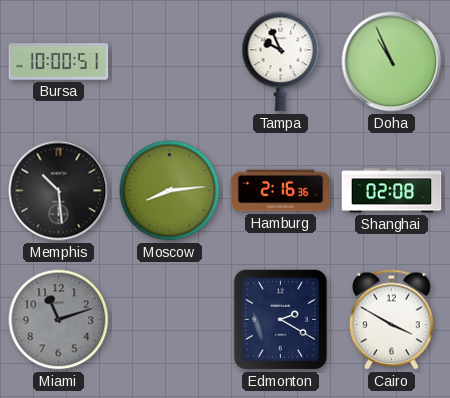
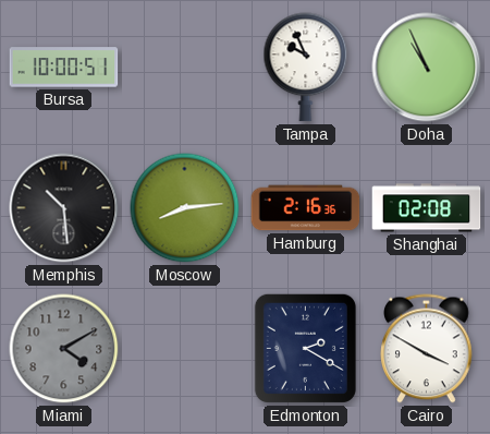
Miami: 11:12 -> 4:10
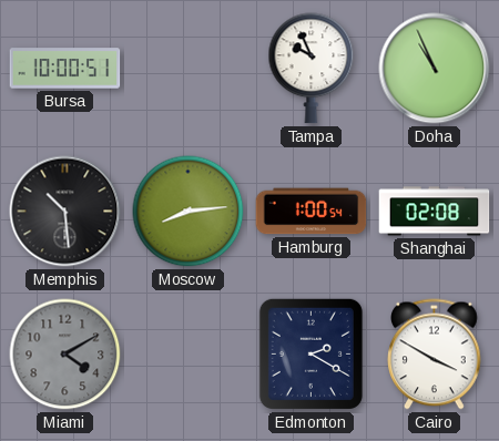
Hamburg: 2:16 -> 1:00
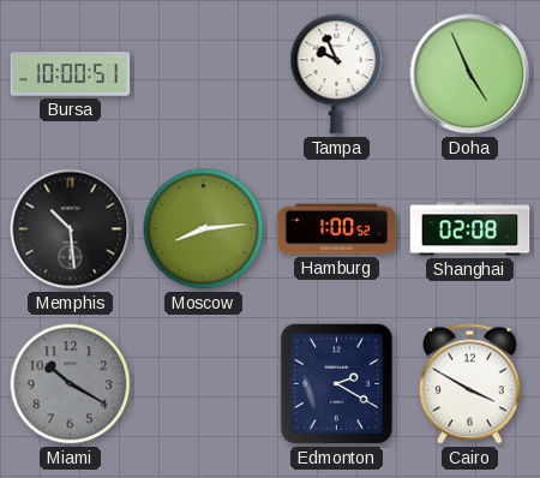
Doha: 10:56 -> 4:56
Hamburg: 1:00:54 -> 1:00:52
Miami: 4:10 -> 10:20
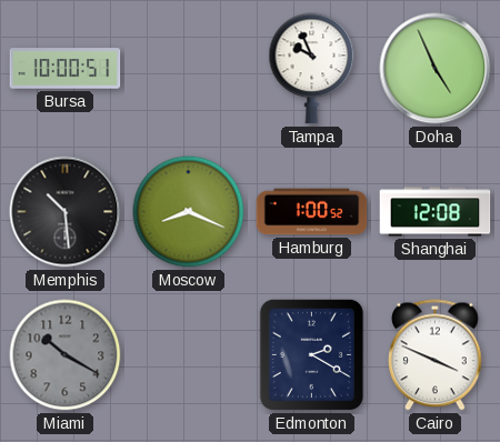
Moscow: 8:14 -> 8:19
Shanghai: 02:08 -> 12:08
Cairo: 3:50 -> 3:49
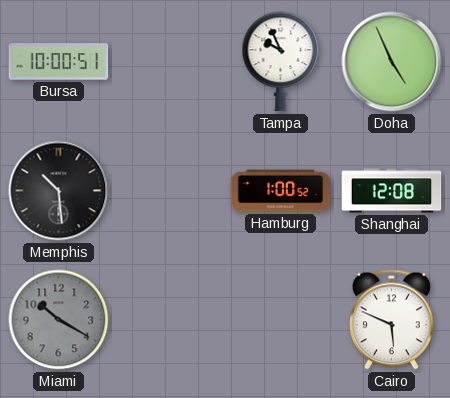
Moscow: 8:19 -> none
Edmonton: 2:20 -> none
Cairo: 3:49 -> 5:49
